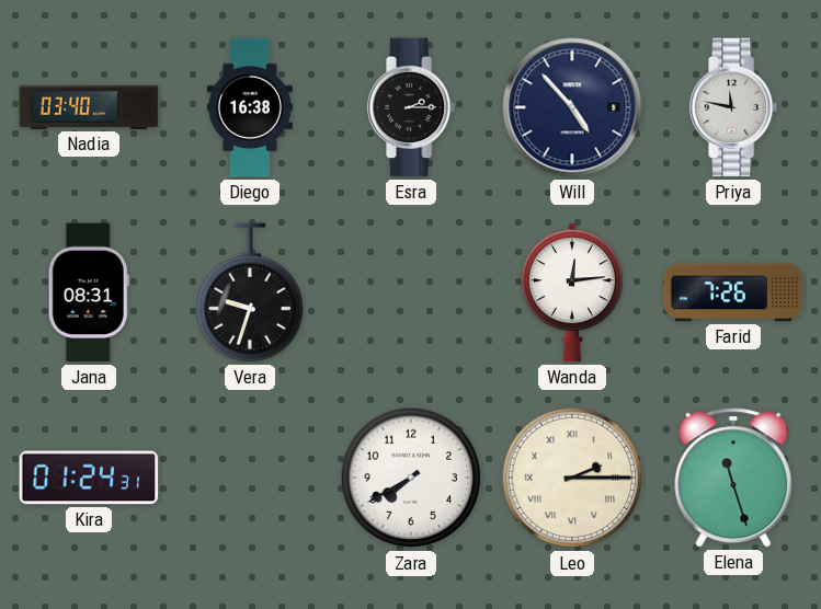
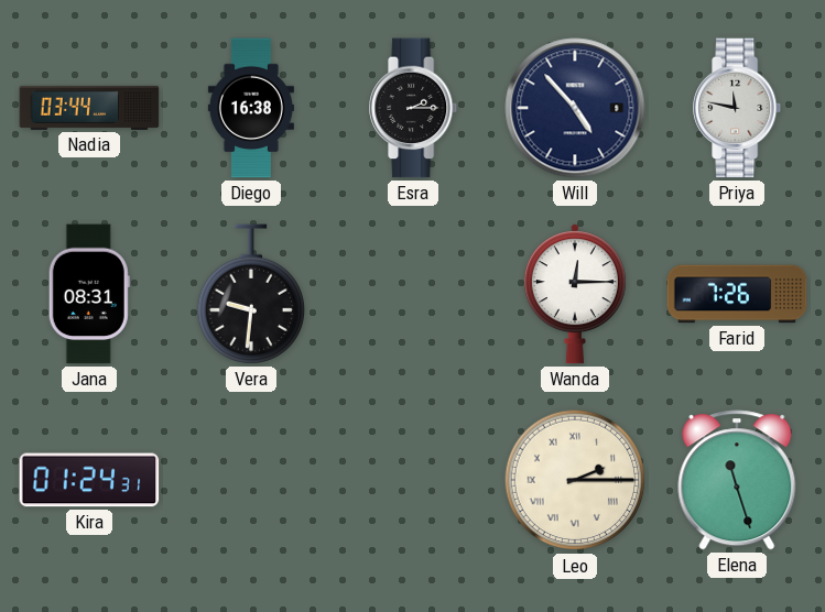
Nadia: 03:40 -> 03:44
Vera: 9:33 -> 9:31
Wanda: 12:14 -> 12:15
Zara: 7:40 -> none
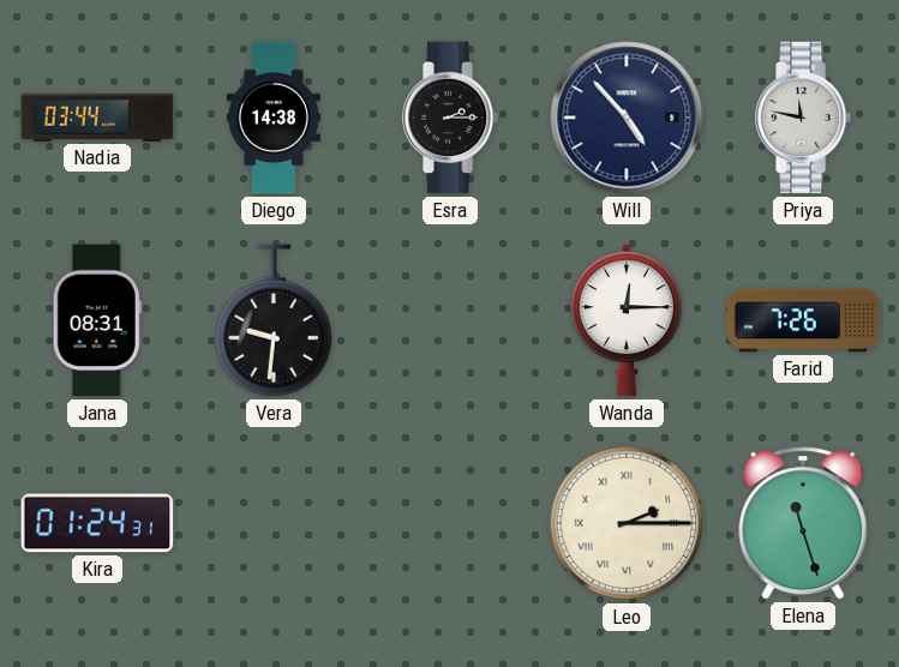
Diego: 16:38 -> 14:38
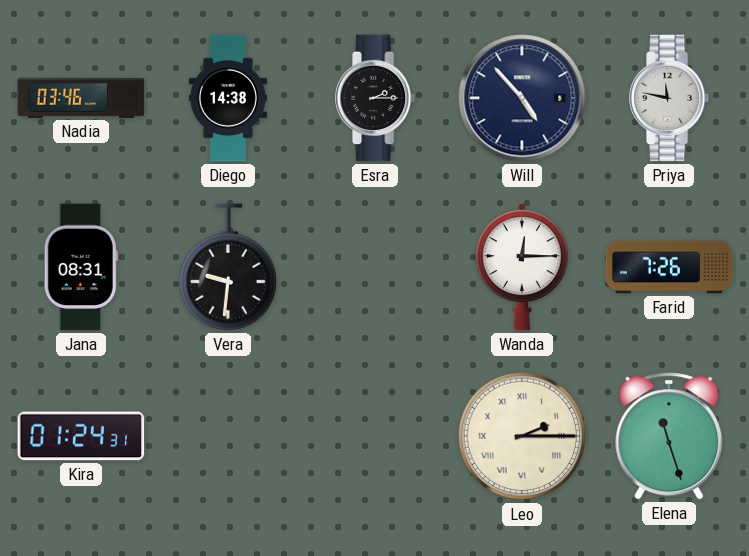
Nadia: 03:44 -> 03:46
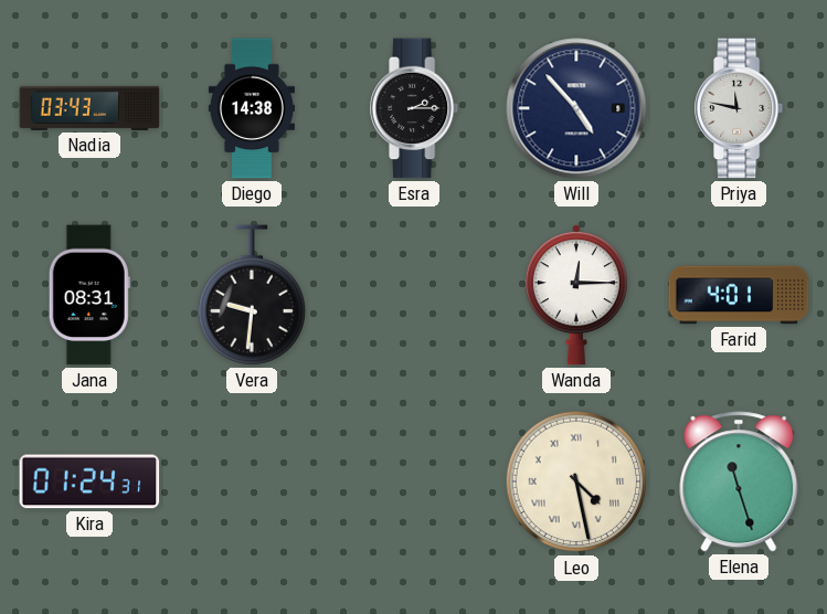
Nadia: 03:46 -> 03:43
Farid: 7:26 -> 4:01
Leo: 2:15 -> 4:28
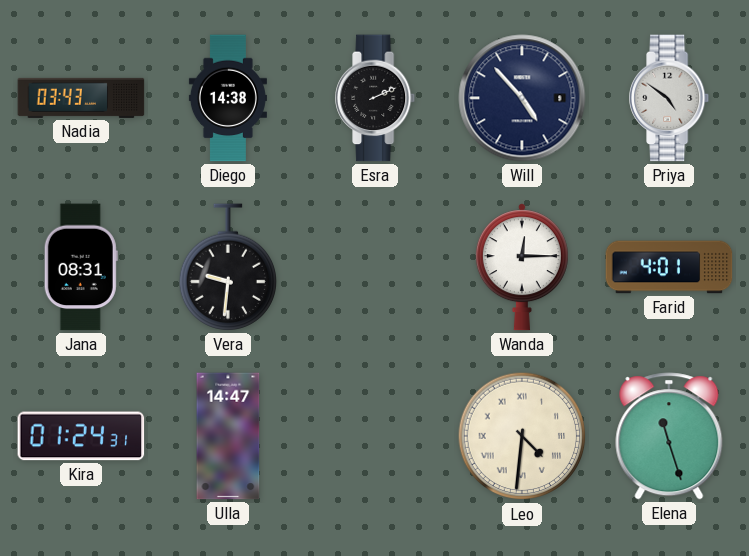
Esra: 2:15 -> 2:11
Priya: 11:47 -> 4:51
Ulla: none -> 14:47
Leo: 4:28 -> 4:31
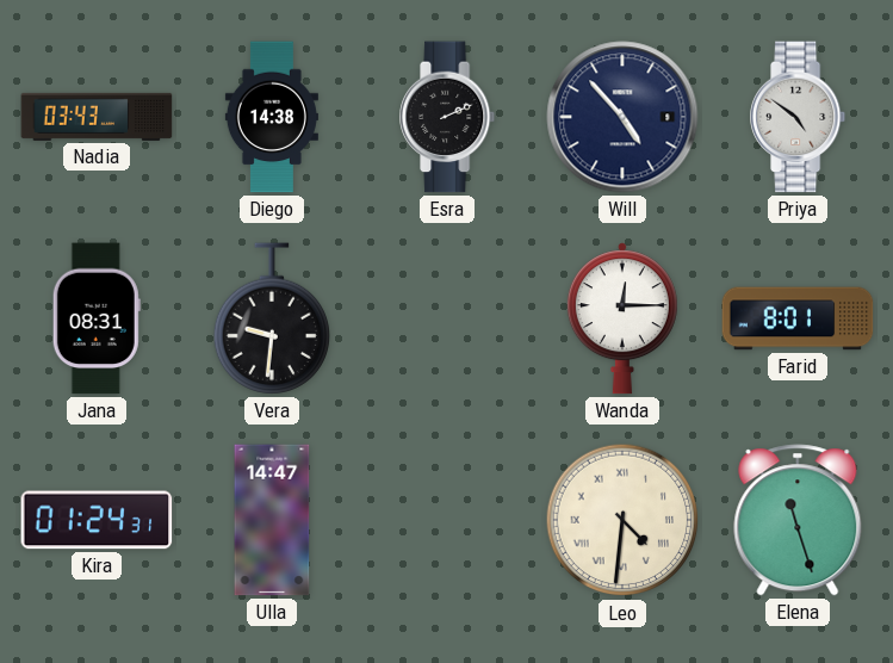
Farid: 4:01 -> 8:01
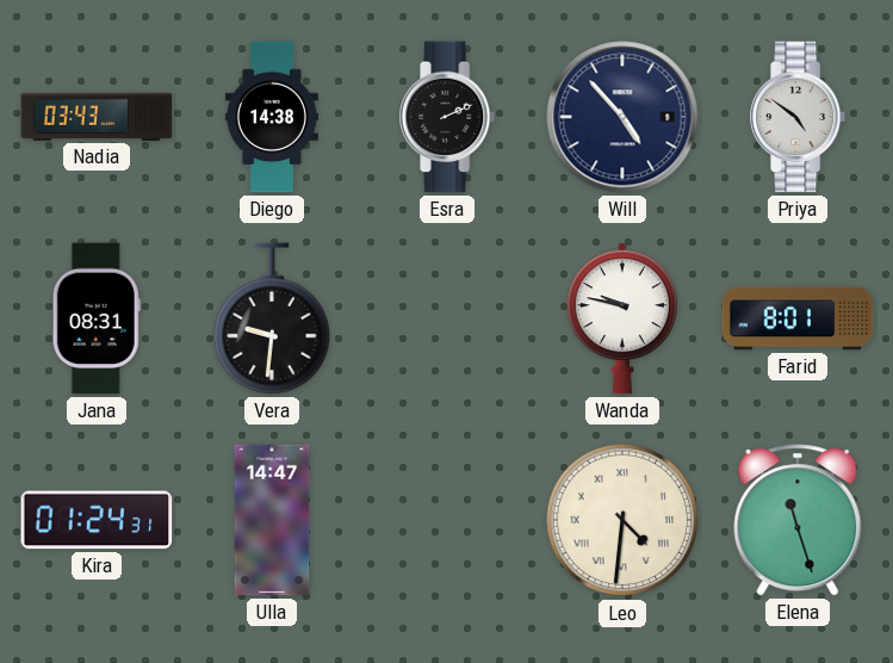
Wanda: 12:15 -> 9:47
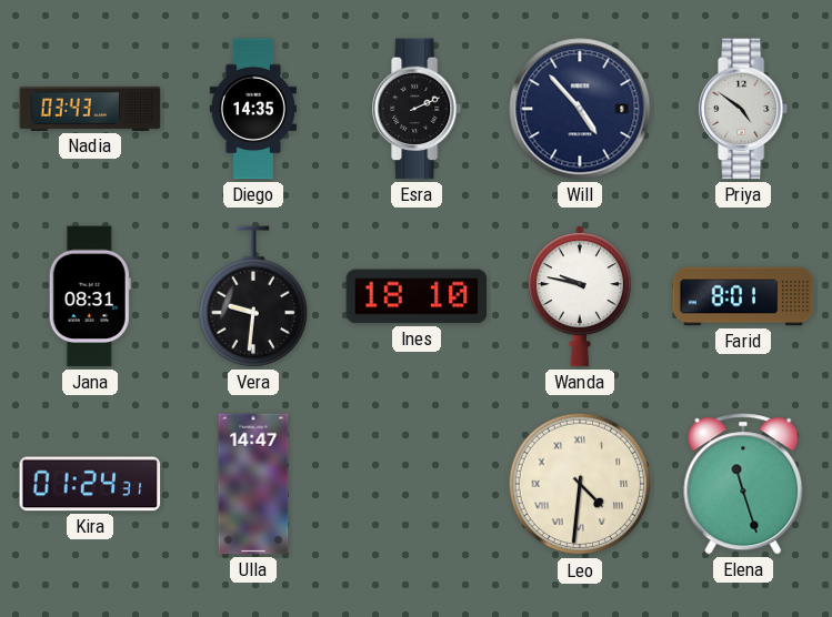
Diego: 14:38 -> 14:35
Ines: none -> 18:10
